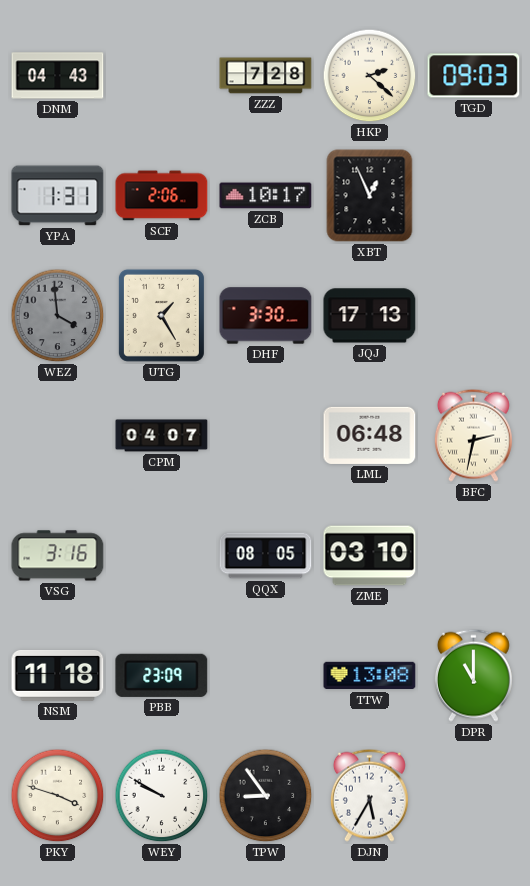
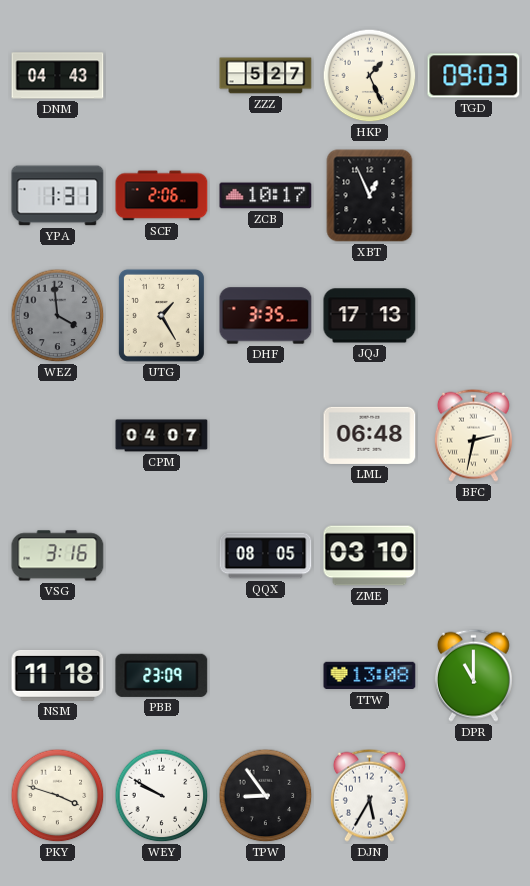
ZZZ: 7:28 -> 5:27
HKP: 2:22 -> 1:26
DHF: 3:30 -> 3:35
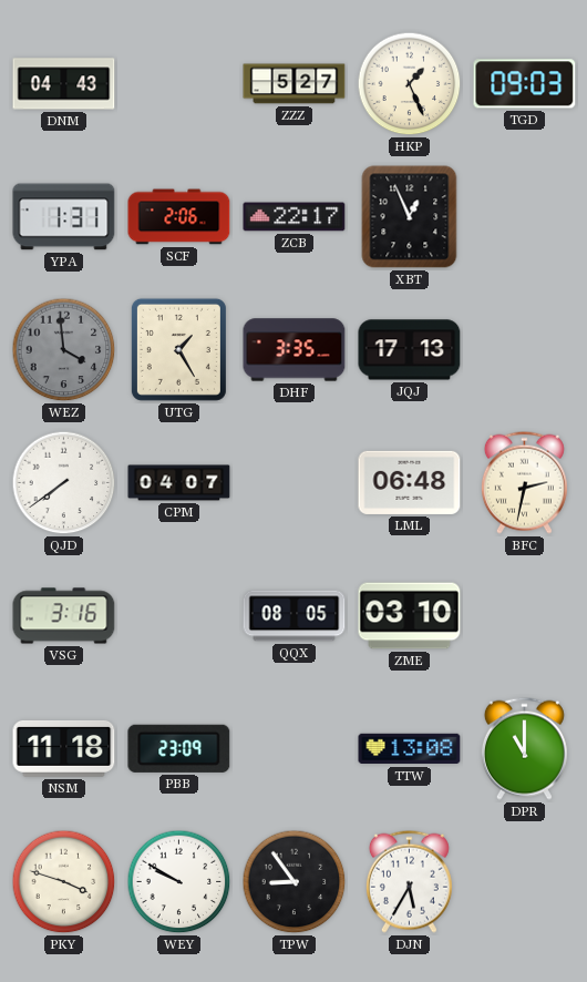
ZCB: 10:17 -> 22:17
QJD: none -> 7:39
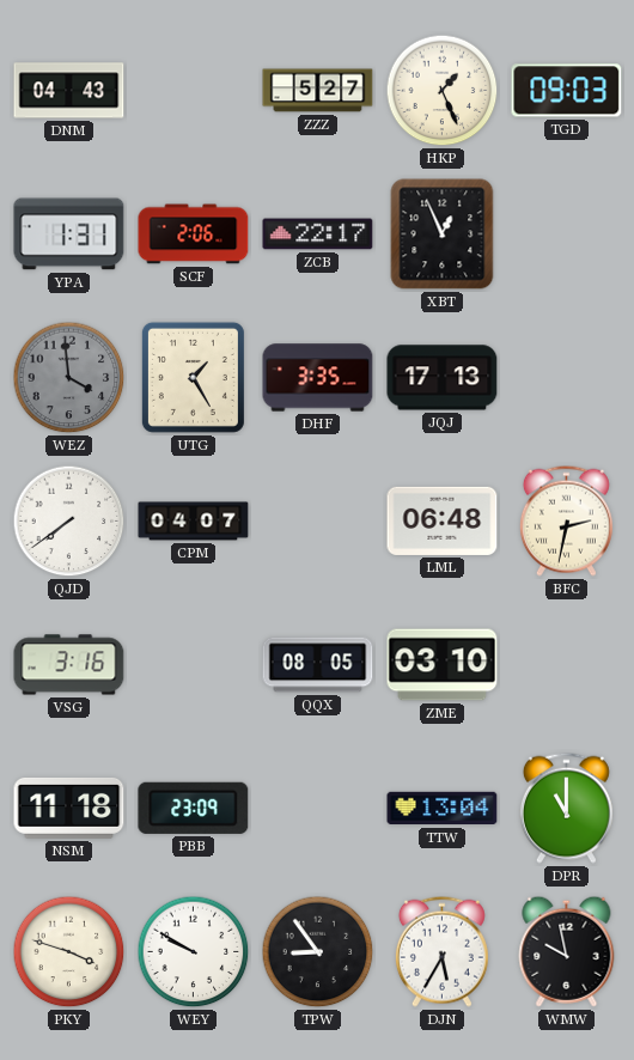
TTW: 13:08 -> 13:04
WMW: none -> 9:58
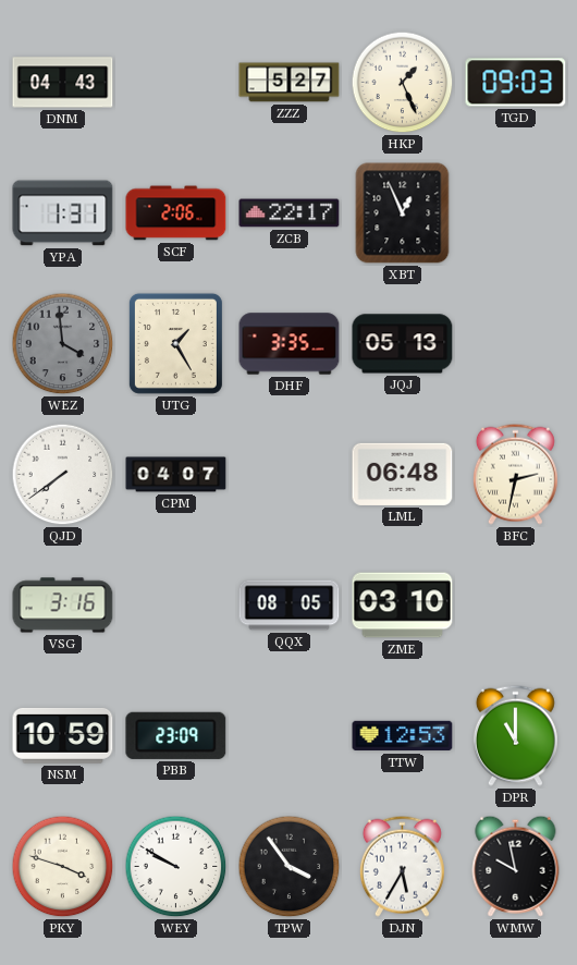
JQJ: 17:13 -> 05:13
NSM: 11:18 -> 10:59
TTW: 13:04 -> 12:53
TPW: 8:54 -> 3:54
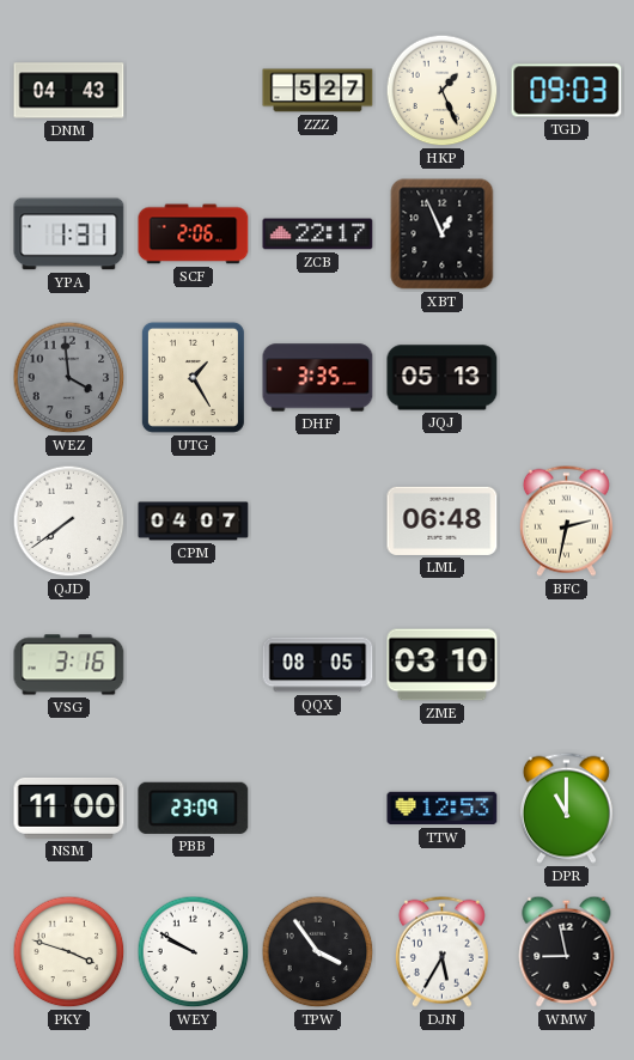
NSM: 10:59 -> 11:00
WMW: 9:58 -> 8:58
